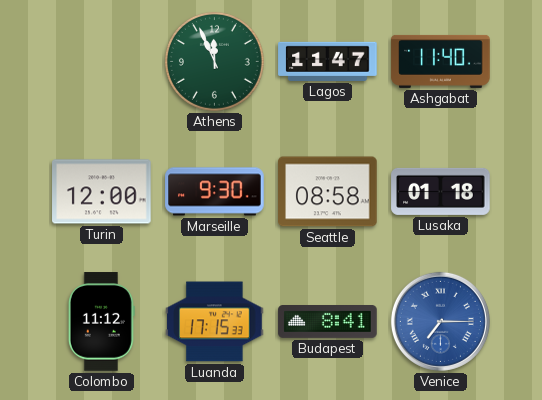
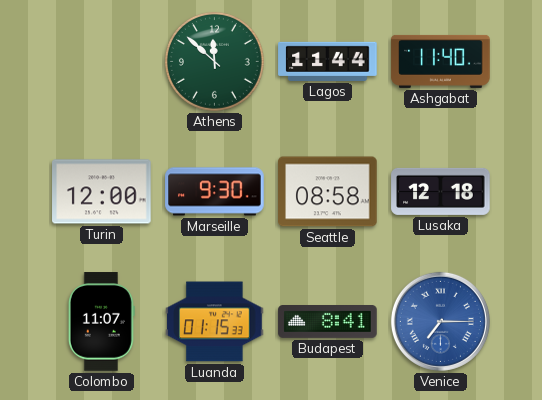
Athens: 11:56 -> 11:52
Lagos: 11:47 -> 11:44
Lusaka: 01:18 -> 12:18
Colombo: 11:12 -> 11:07
Luanda: 17:15 -> 01:15
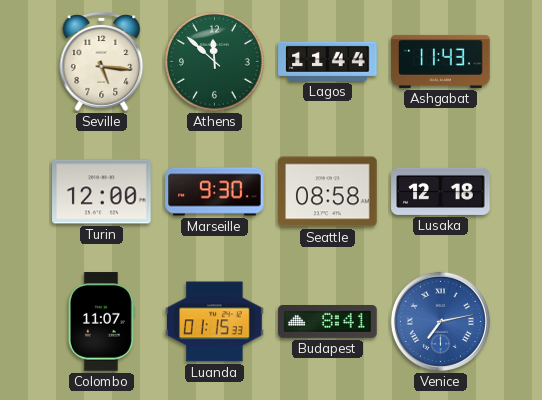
Seville: none -> 5:16
Ashgabat: 11:40 -> 11:43
Venice: 7:15 -> 7:13
